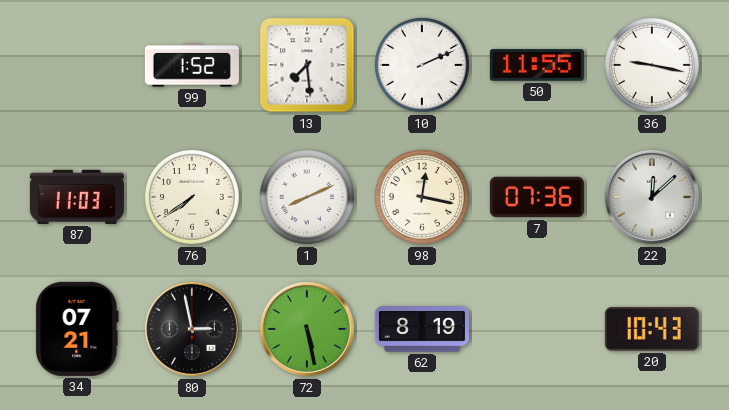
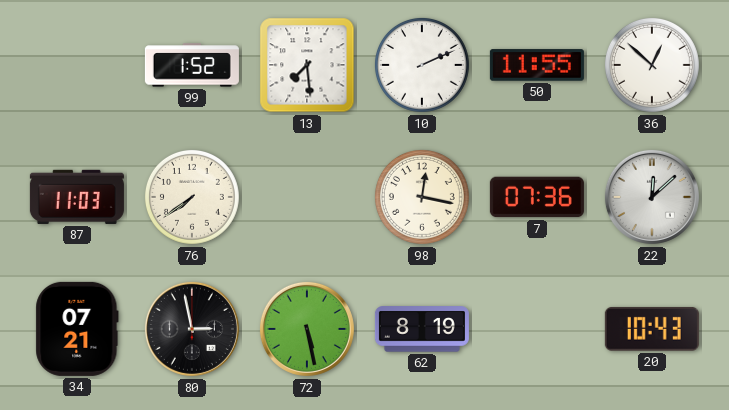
36: 9:17 -> 12:52
1: 8:11 -> none
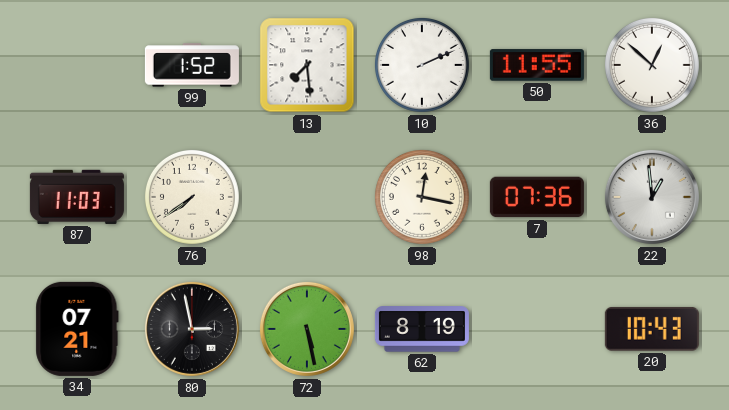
22: 12:08 -> 12:59
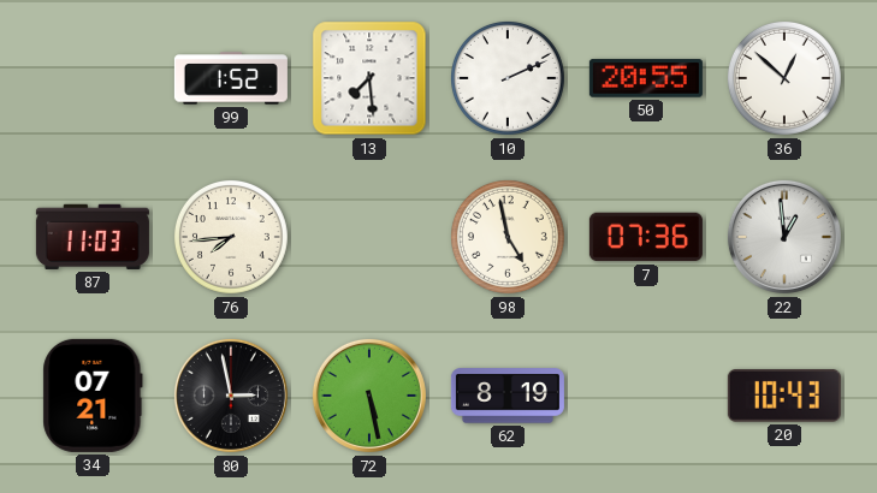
50: 11:55 -> 20:55
76: 7:39 -> 7:44
98: 12:17 -> 4:58
